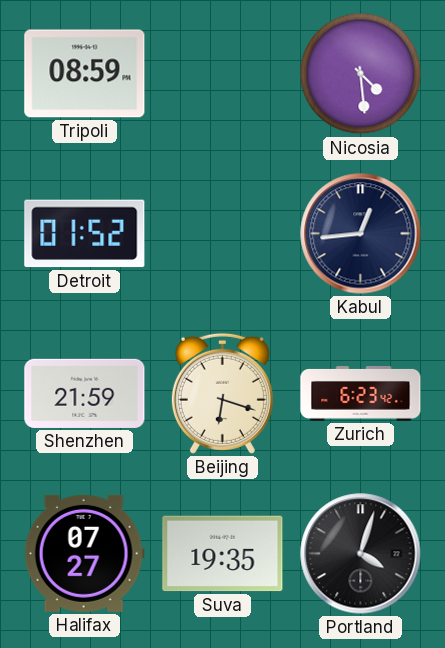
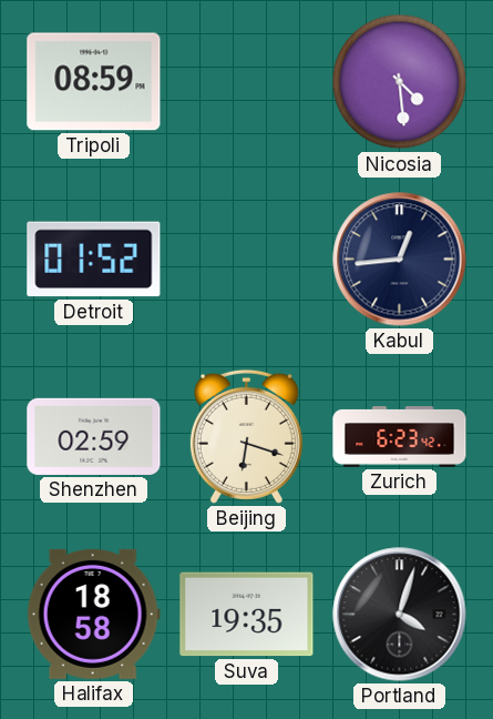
Shenzhen: 21:59 -> 02:59
Halifax: 07:27 -> 18:58
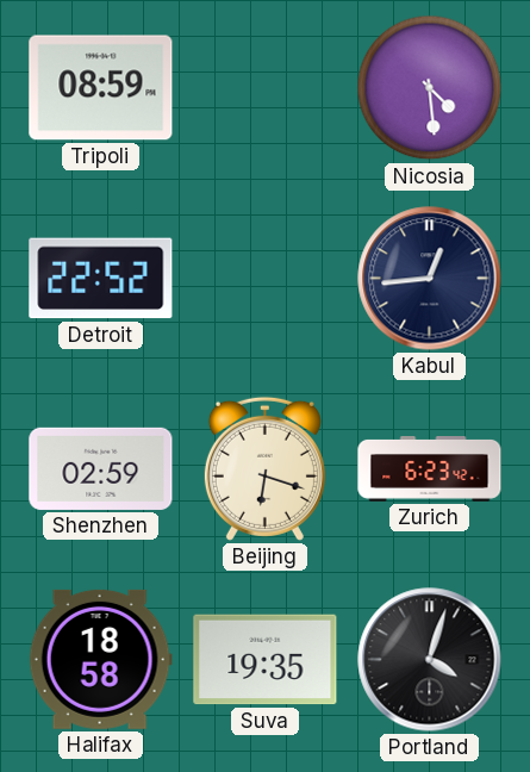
Detroit: 01:52 -> 22:52
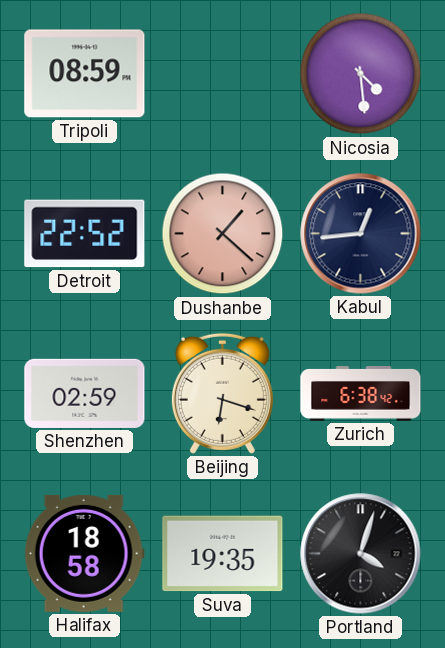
Dushanbe: none -> 1:22
Zurich: 6:23 -> 6:38
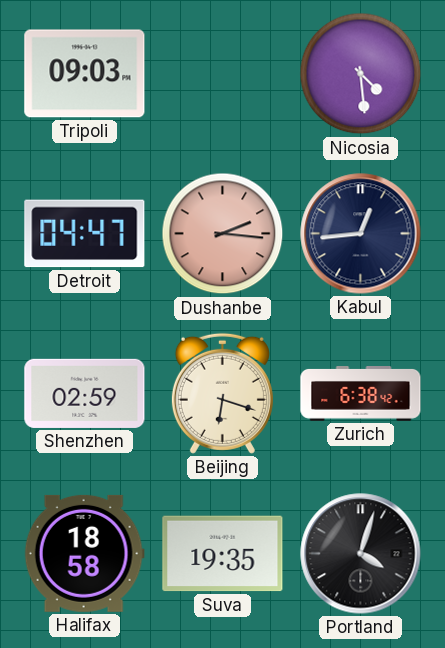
Tripoli: 08:59 -> 09:03
Detroit: 22:52 -> 04:47
Dushanbe: 1:22 -> 2:16
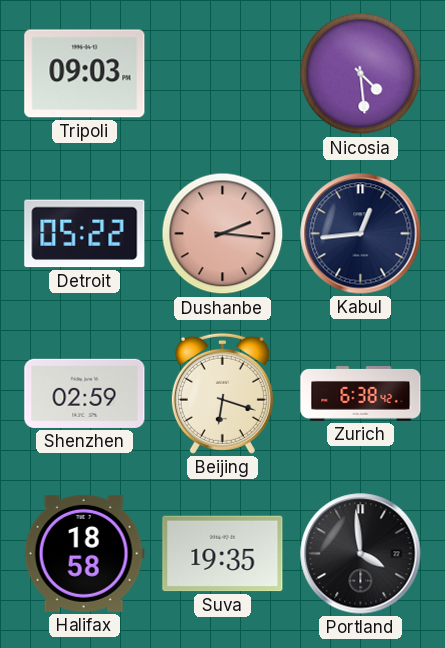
Detroit: 04:47 -> 05:22
Portland: 4:03 -> 3:59
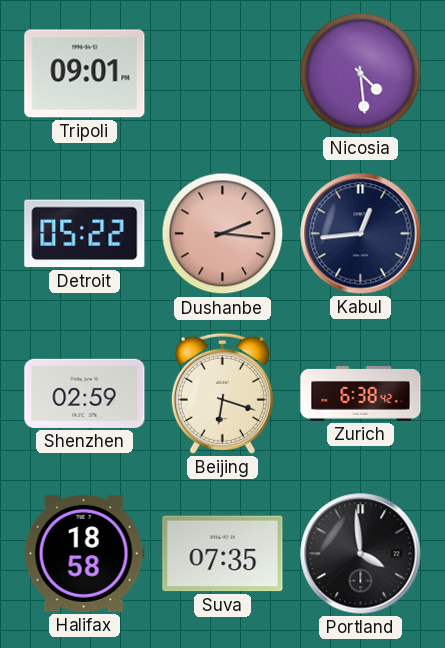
Tripoli: 09:03 -> 09:01
Suva: 19:35 -> 07:35
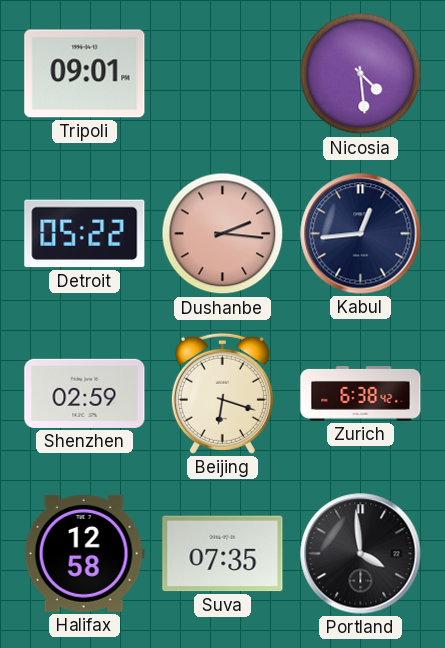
Halifax: 18:58 -> 12:58
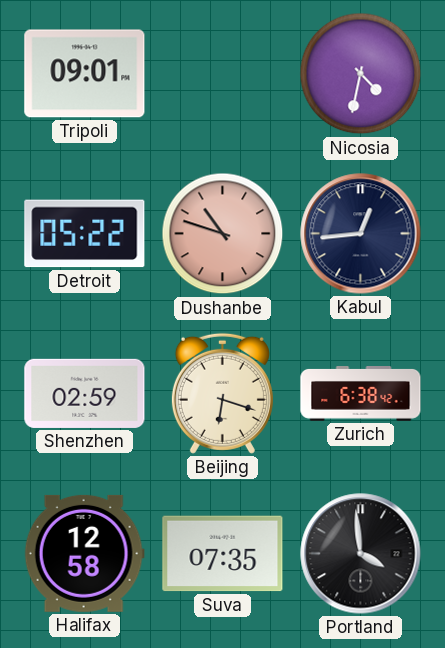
Nicosia: 4:29 -> 4:32
Dushanbe: 2:16 -> 10:48
